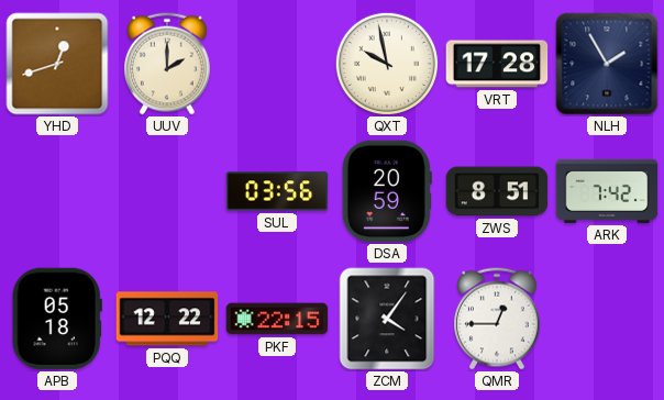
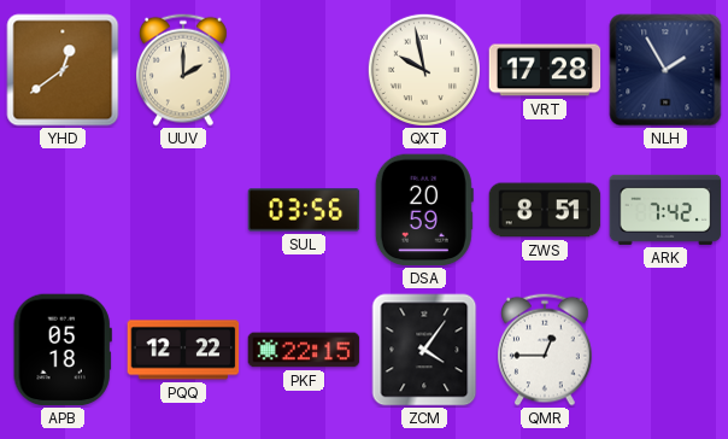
YHD: 12:42 -> 12:39
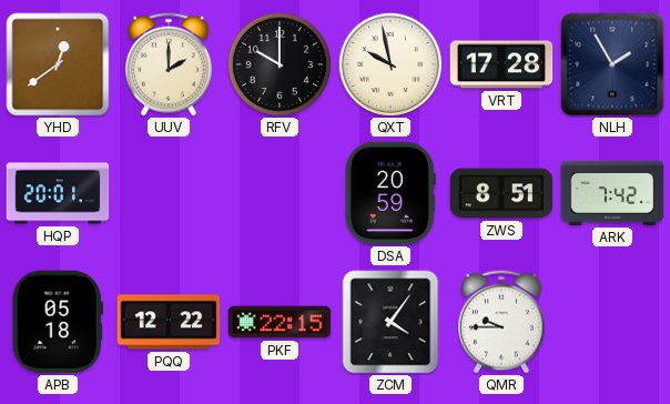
RFV: none -> 10:00
HQP: none -> 20:01
SUL: 03:56 -> none
QMR: 12:45 -> 9:45
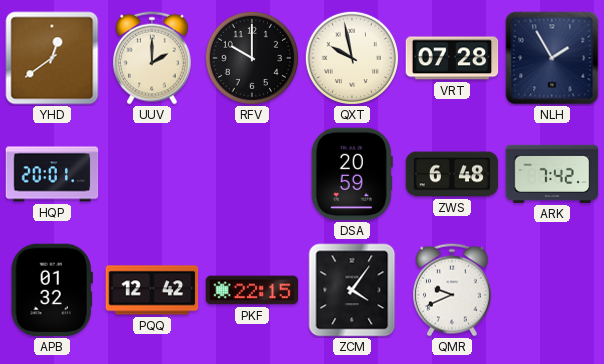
VRT: 17:28 -> 07:28
ZWS: 8:51 -> 6:48
APB: 05:18 -> 01:32
PQQ: 12:22 -> 12:42
QMR: 9:45 -> 9:41
